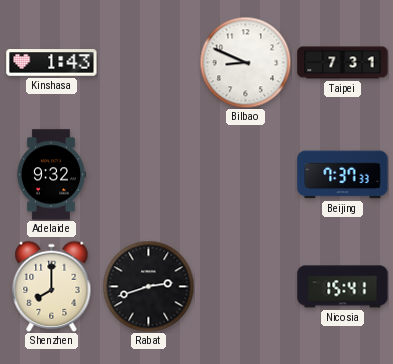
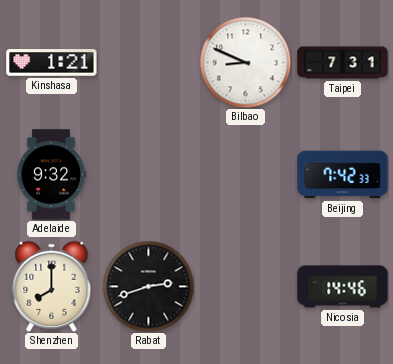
Kinshasa: 1:43 -> 1:21
Beijing: 7:37 -> 7:42
Nicosia: 15:41 -> 14:46
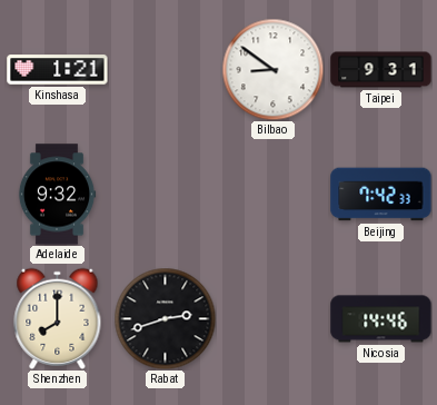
Bilbao: 8:49 -> 8:51
Taipei: 7:31 -> 9:31
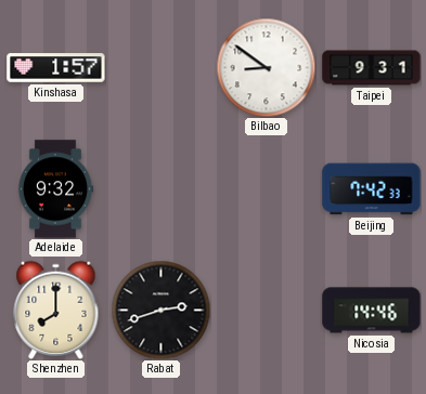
Kinshasa: 1:21 -> 1:57
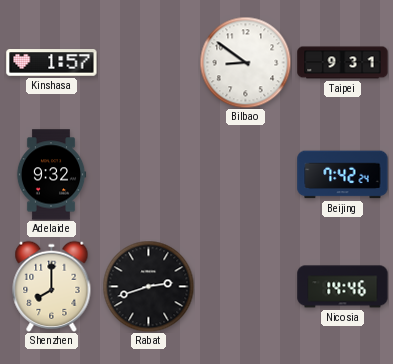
Beijing: 7:42:33 -> 7:42:24
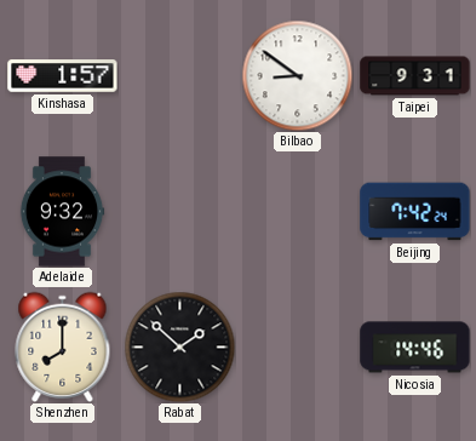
Rabat: 2:42 -> 1:52
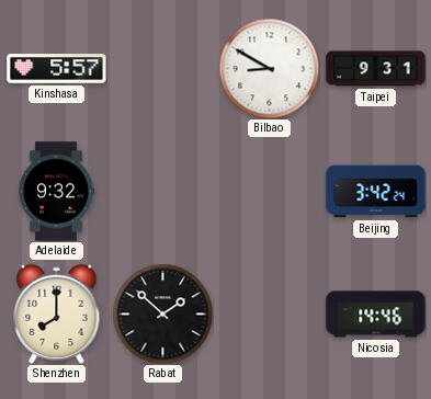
Kinshasa: 1:57 -> 5:57
Bilbao: 8:51 -> 8:50
Beijing: 7:42 -> 3:42
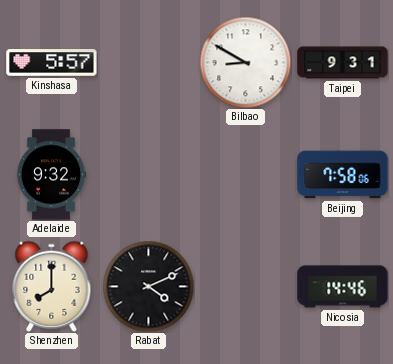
Beijing: 3:42 -> 7:58
Rabat: 1:52 -> 4:11
